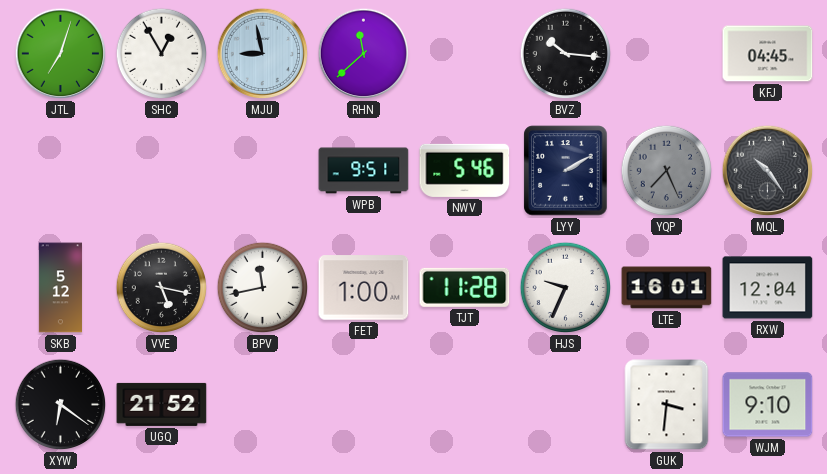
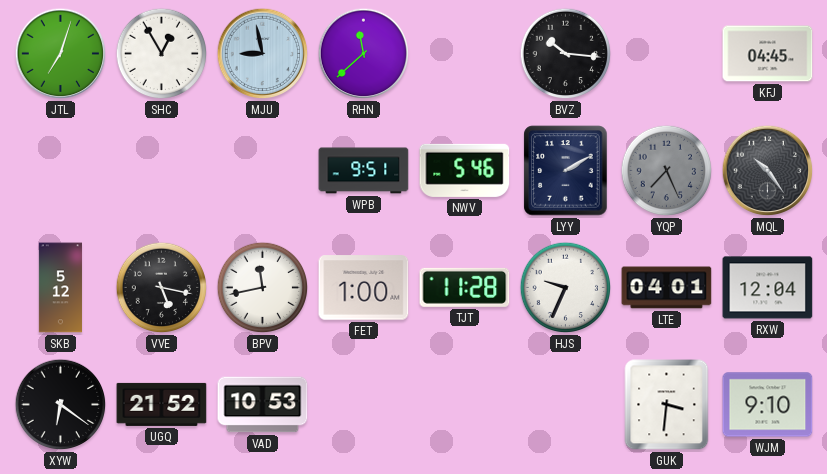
LTE: 16:01 -> 04:01
VAD: none -> 10:53
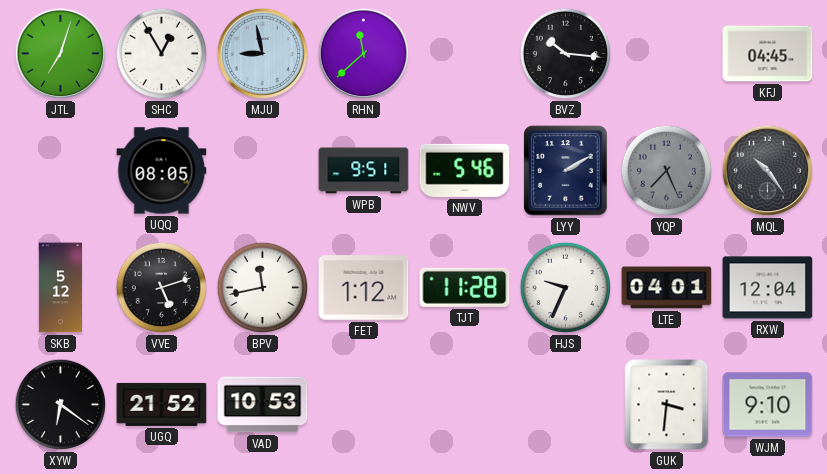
UQQ: none -> 08:05
VVE: 5:17 -> 5:12
FET: 1:00 -> 1:12
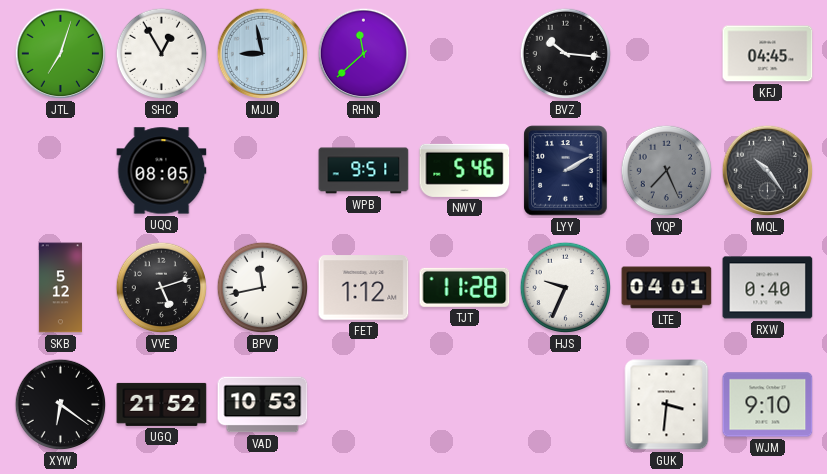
RXW: 12:04 -> 0:40
